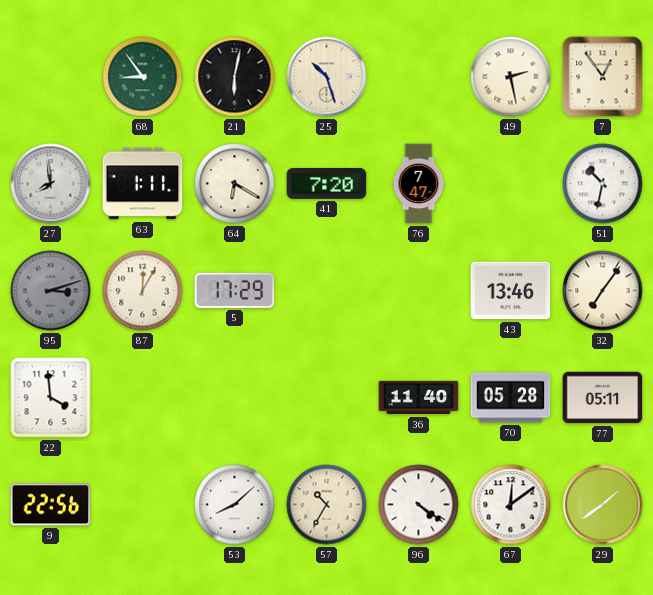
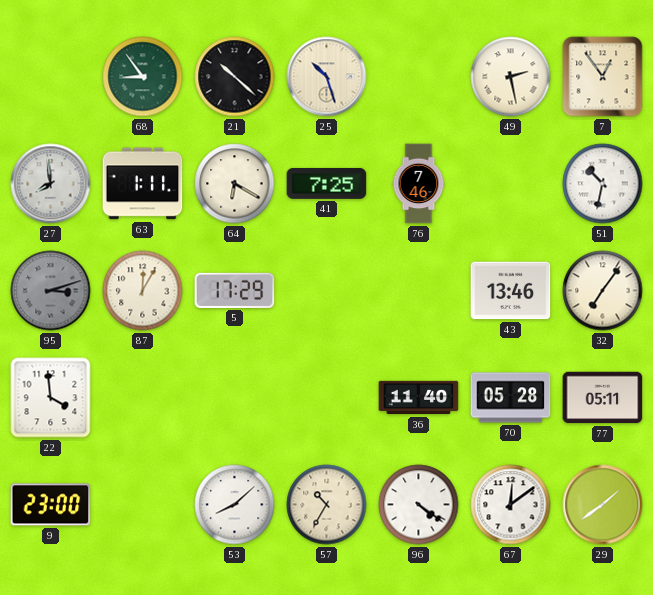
21: 6:02 -> 10:22
41: 7:20 -> 7:25
76: 7:47 -> 7:46
9: 22:56 -> 23:00
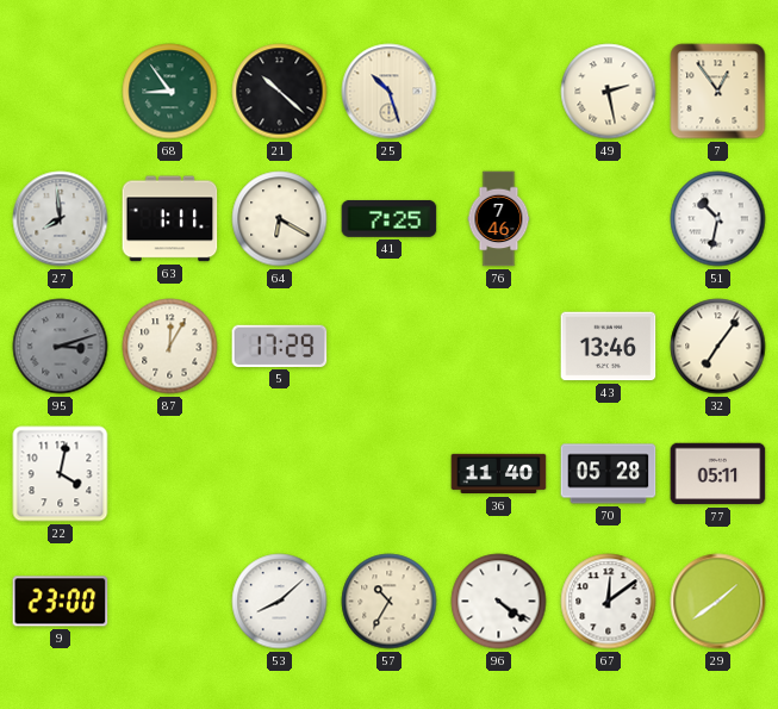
22: 3:59 -> 4:02
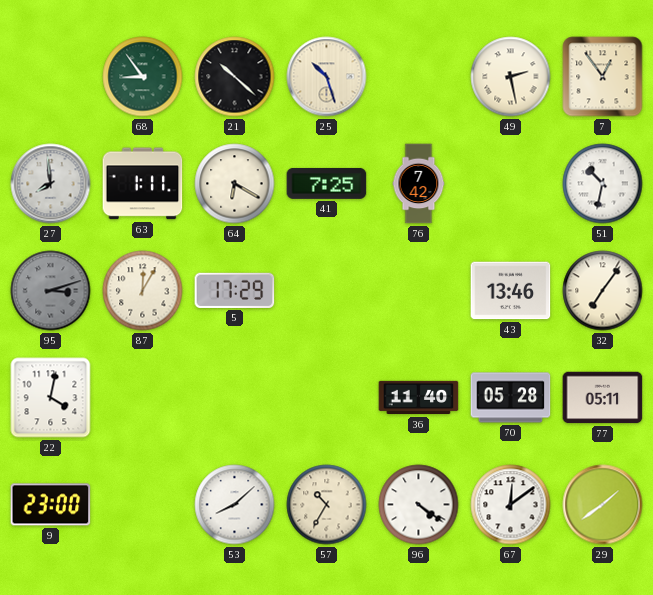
76: 7:46 -> 7:42
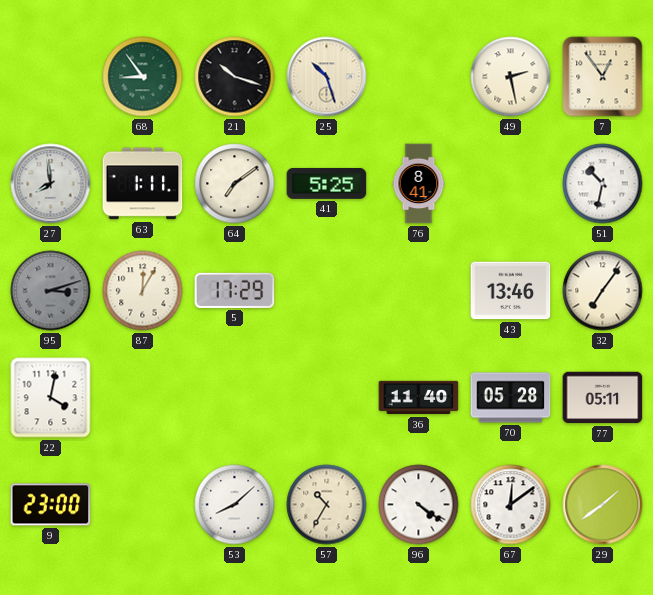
21: 10:22 -> 10:18
64: 6:20 -> 7:09
41: 7:25 -> 5:25
76: 7:42 -> 8:41
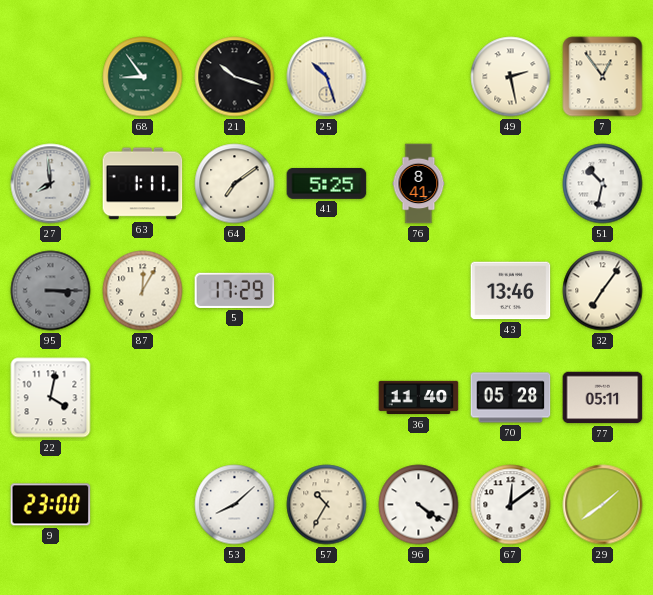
95: 3:12 -> 3:15
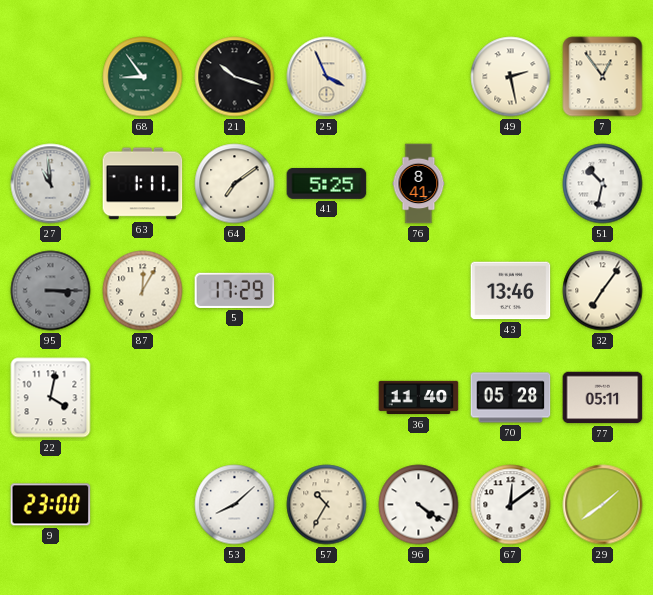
25: 10:27 -> 3:56
27: 7:59 -> 10:59
